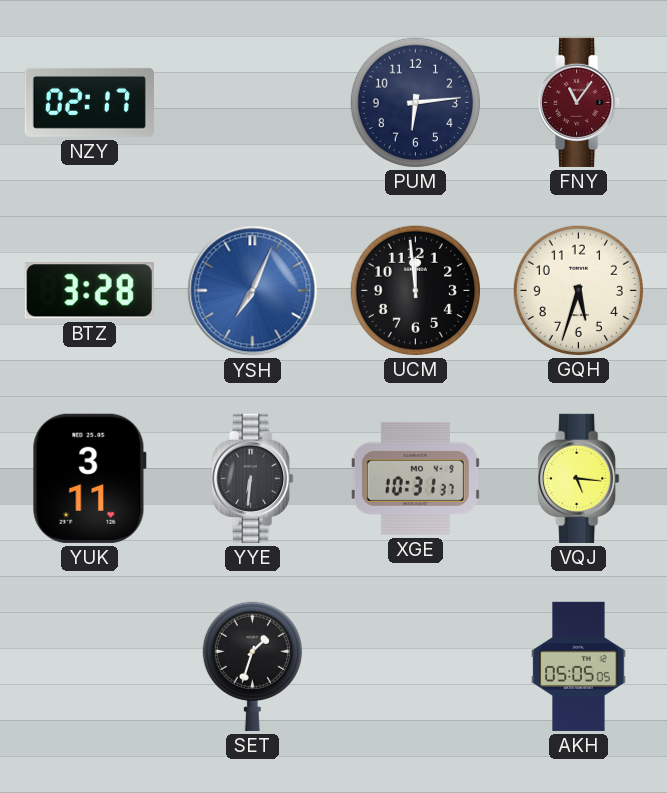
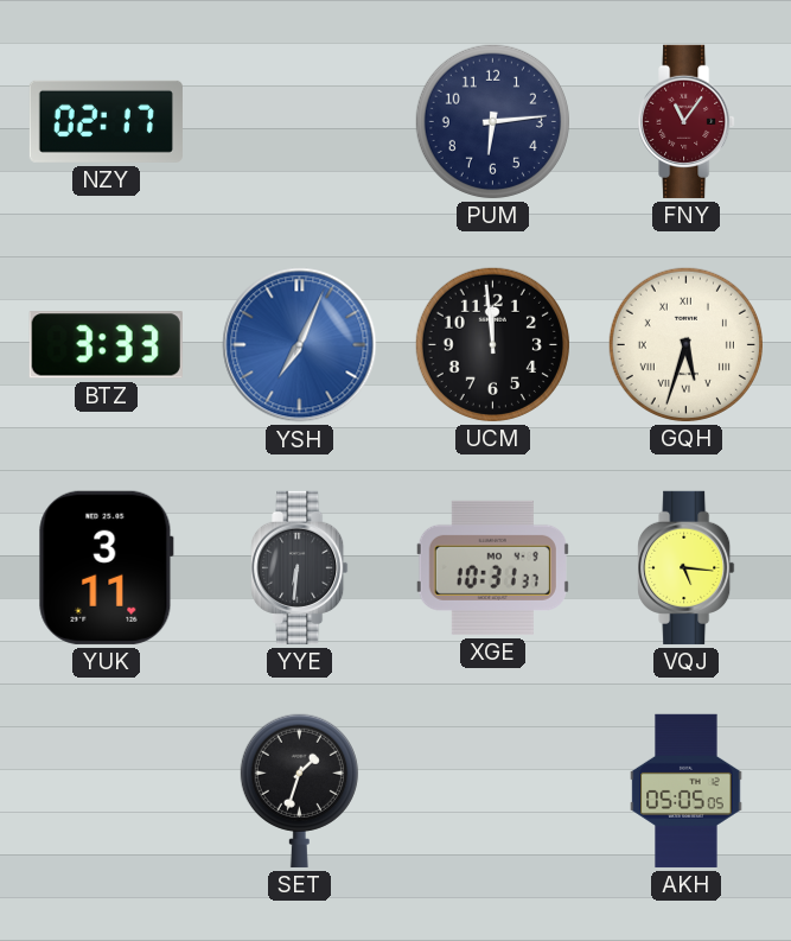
BTZ: 3:28 -> 3:33
GQH numerals: Arabic -> Roman
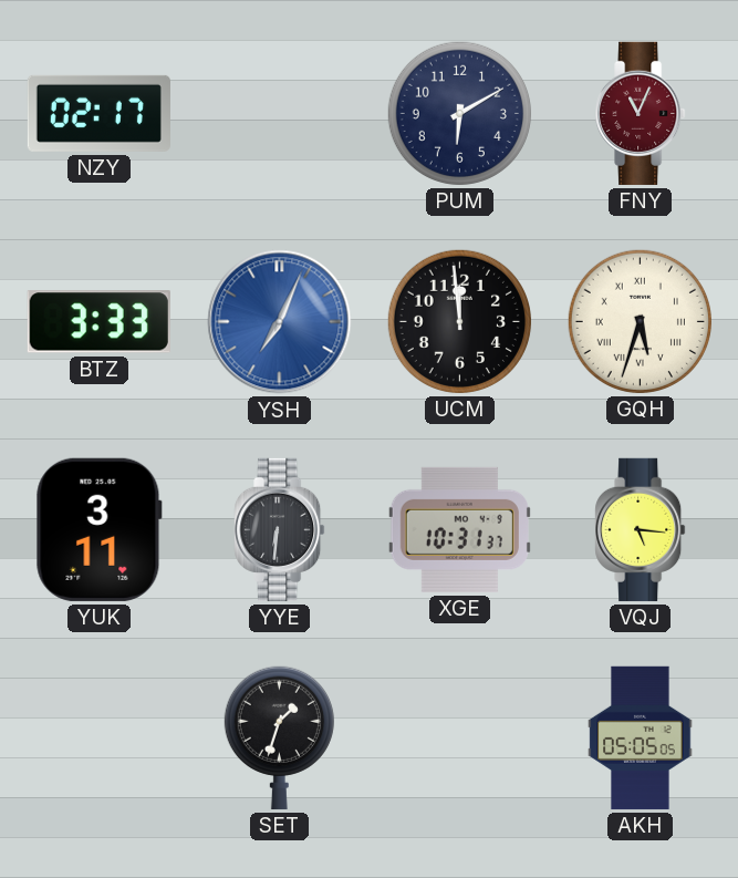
PUM: 6:14 -> 6:10
FNY: 11:06 -> 11:04
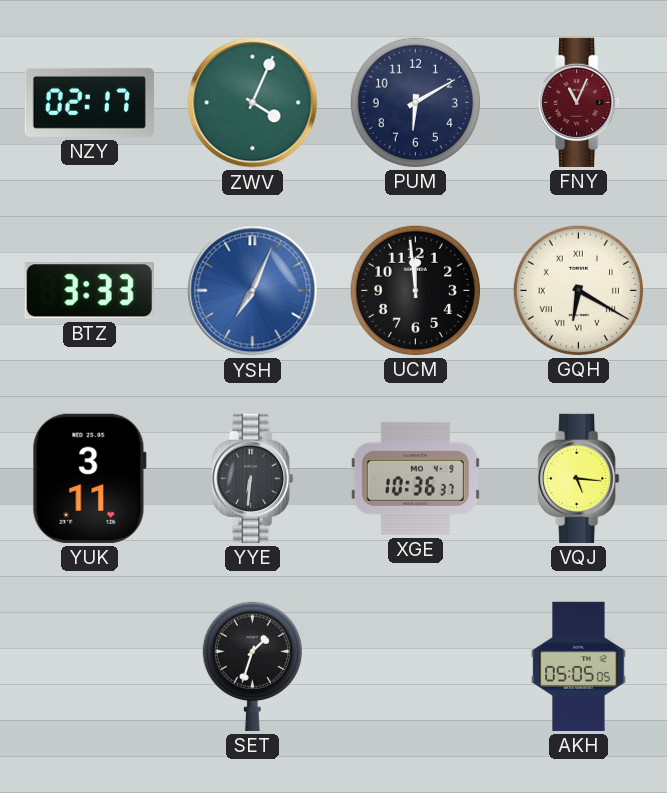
ZWV: none -> 4:04
GQH: 5:33 -> 6:20
XGE: 10:31 -> 10:36
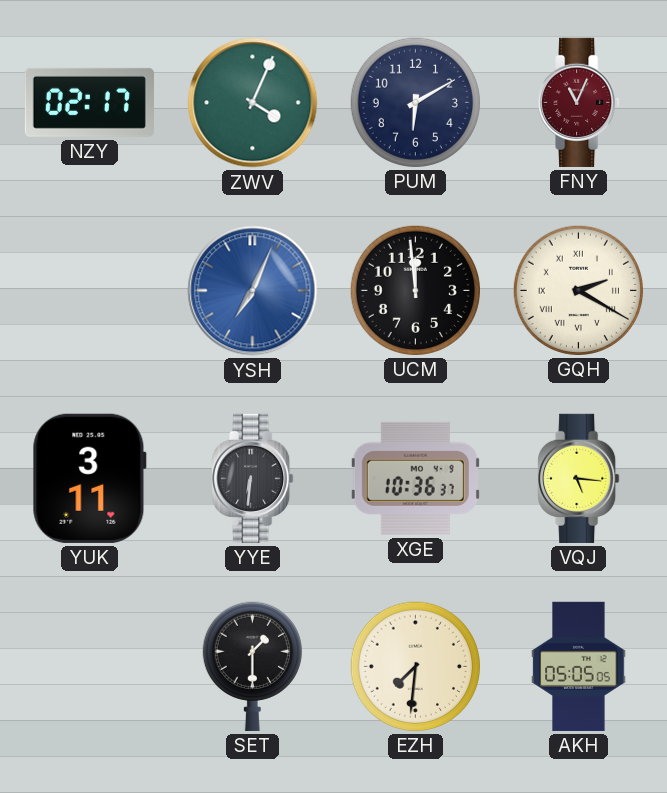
BTZ: 3:33 -> none
GQH: 6:20 -> 2:20
SET: 1:33 -> 1:30
EZH: none -> 7:31
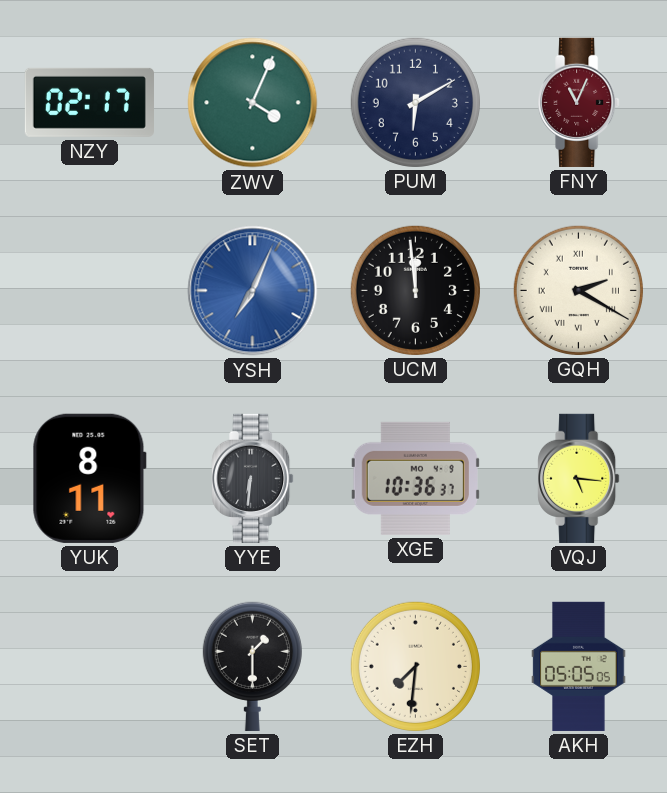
YUK: 3:11 -> 8:11
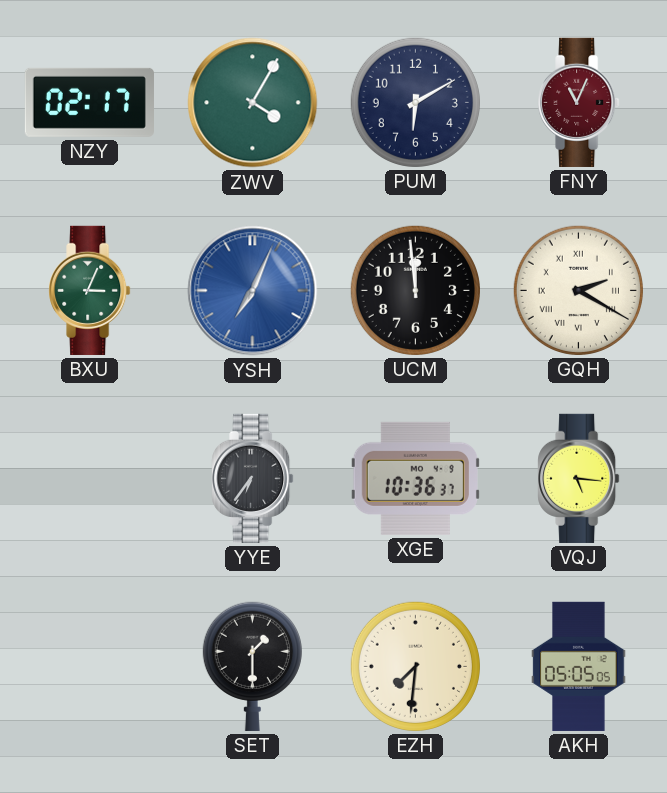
ZWV: 4:04 -> 4:05
BXU: none -> 3:04
YUK: 8:11 -> none
YYE: 6:31 -> 6:36
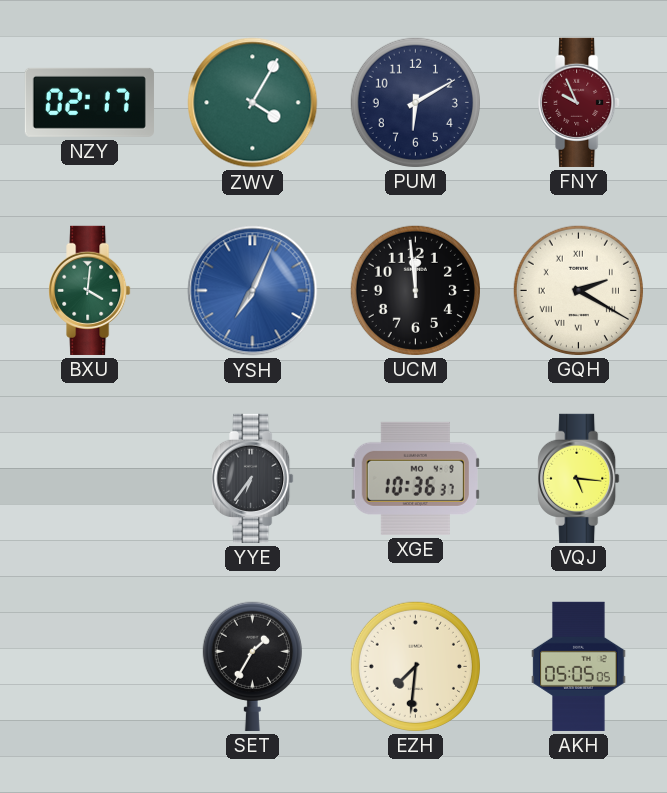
FNY: 11:04 -> 9:56
BXU: 3:04 -> 4:01
SET: 1:30 -> 1:35
